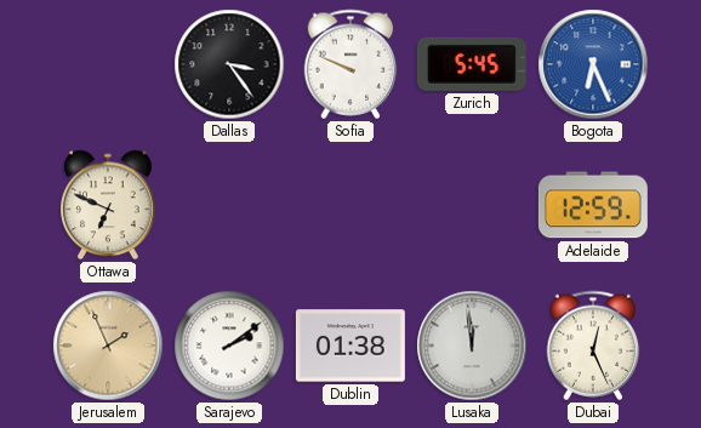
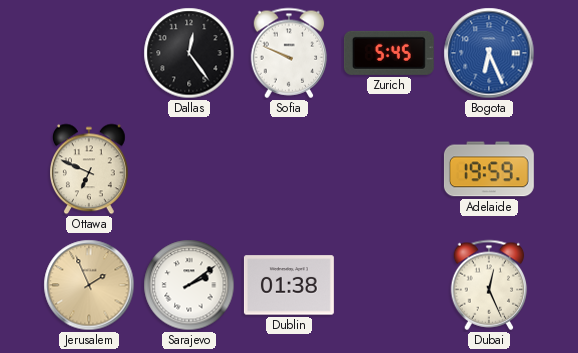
Dallas: 3:24 -> 12:24
Adelaide: 12:59 -> 19:59
Lusaka: 11:59 -> none
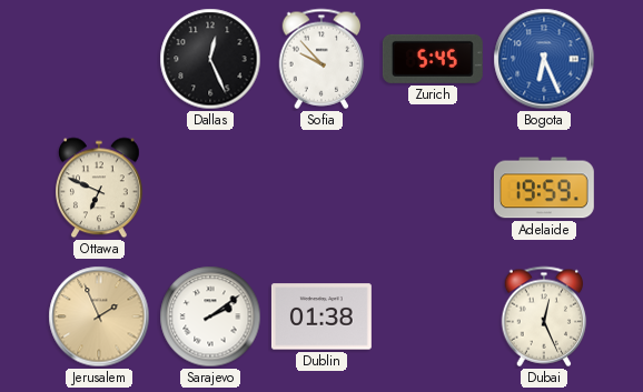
Dallas: 12:24 -> 12:26
Sofia: 9:49 -> 9:53
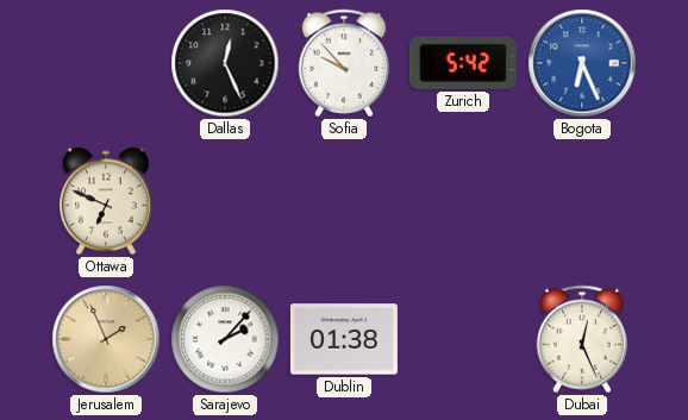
Zurich: 5:45 -> 5:42
Adelaide: 19:59 -> none
Sarajevo: 2:09 -> 2:07
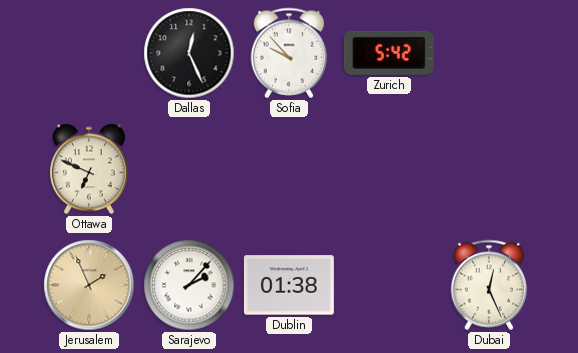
Bogota: 6:26 -> none
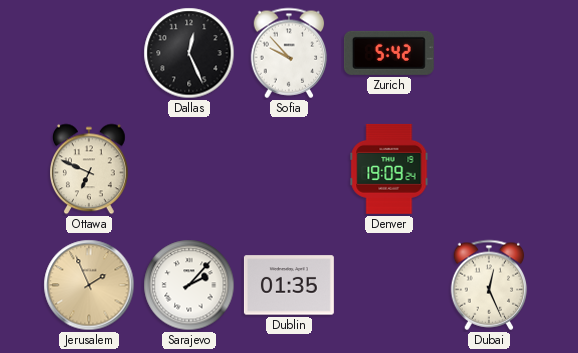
Denver: none -> 19:09
Dublin: 01:38 -> 01:35
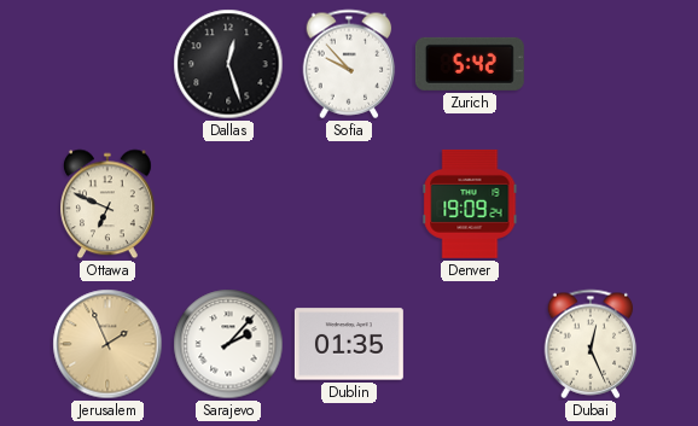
Dallas: 12:26 -> 12:27
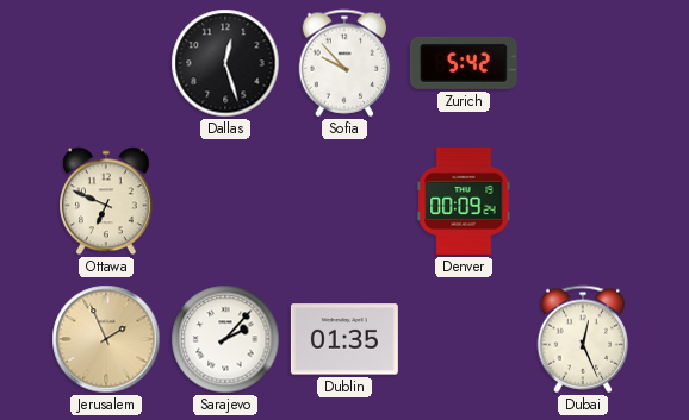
Denver: 19:09 -> 00:09
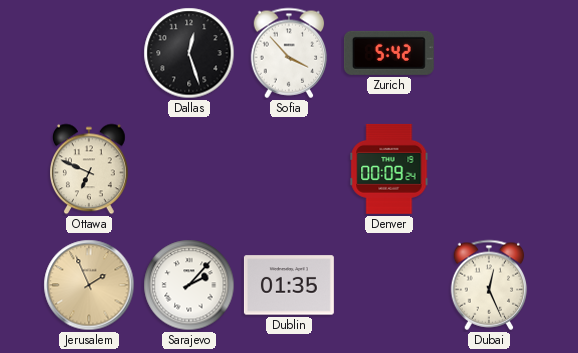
Sofia: 9:53 -> 3:53
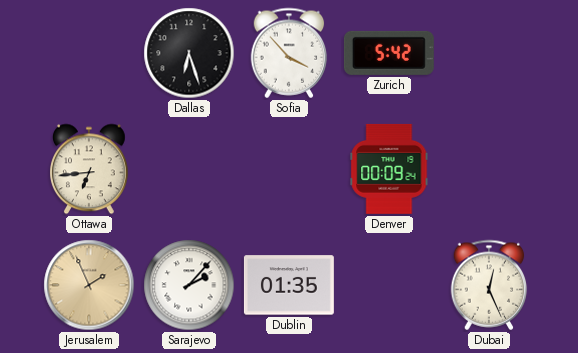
Dallas: 12:27 -> 6:27
Ottawa: 6:49 -> 6:44
